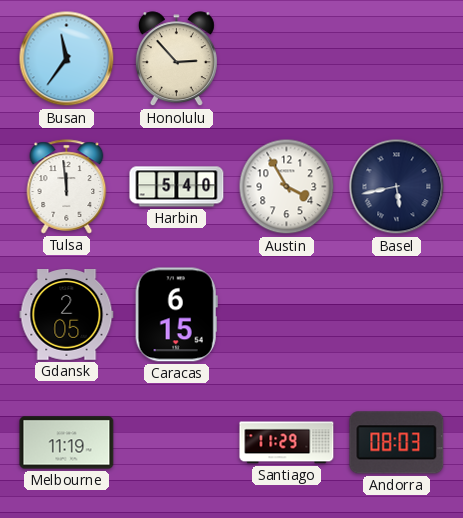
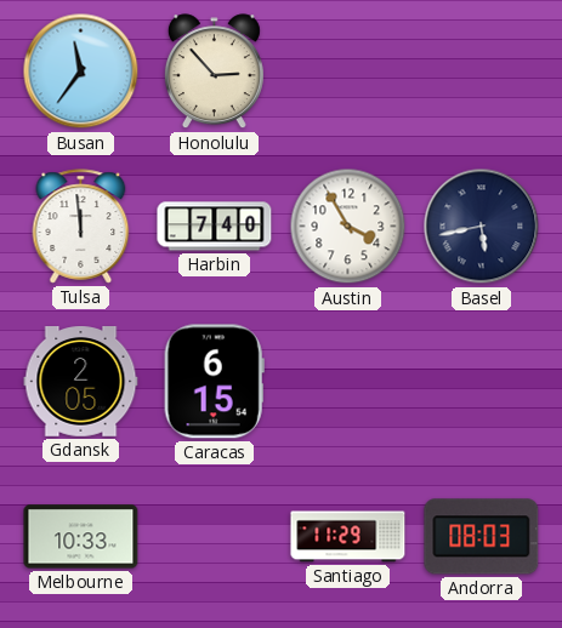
Harbin: 5:40 -> 7:40
Melbourne: 11:19 -> 10:33
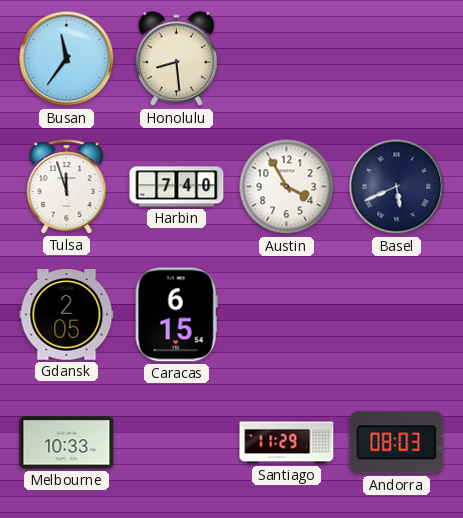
Honolulu: 2:53 -> 8:29
Tulsa: 11:59 -> 11:57
Basel: 5:43 -> 5:41
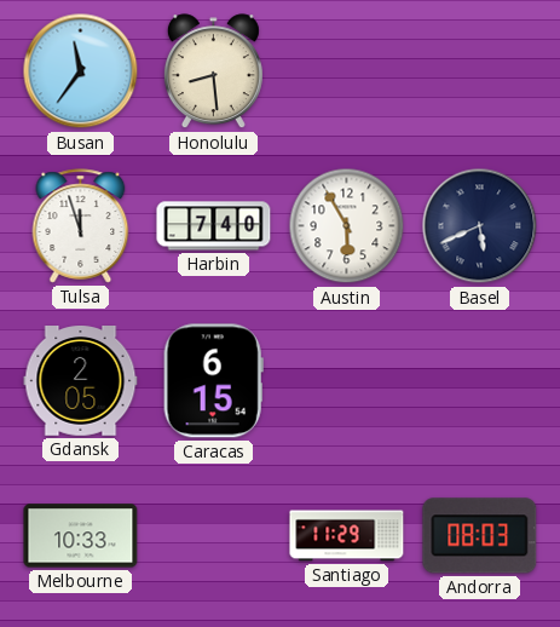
Austin: 3:55 -> 5:55
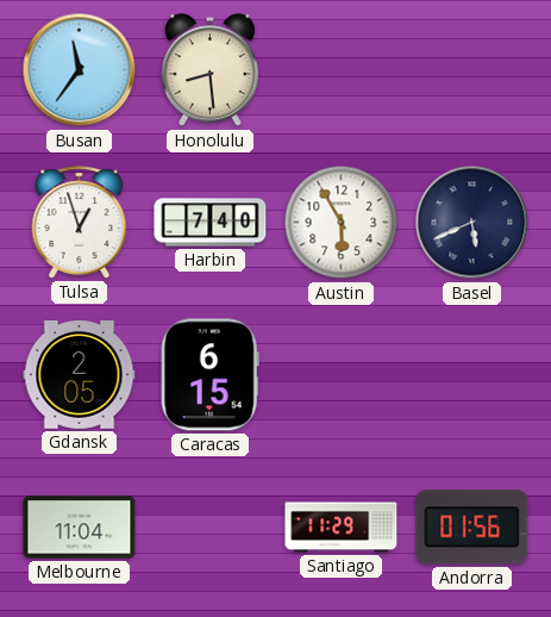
Tulsa: 11:57 -> 12:57
Melbourne: 10:33 -> 11:04
Andorra: 08:03 -> 01:56
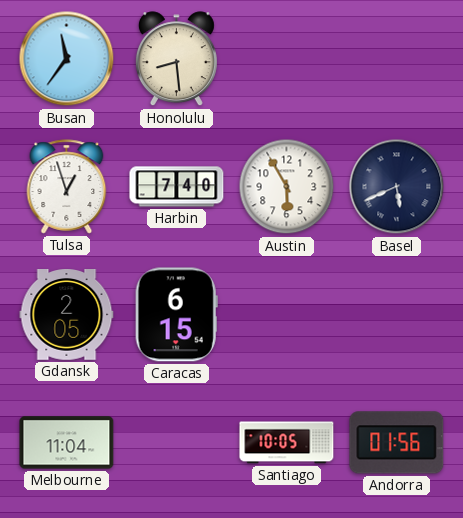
Santiago: 11:29 -> 10:05
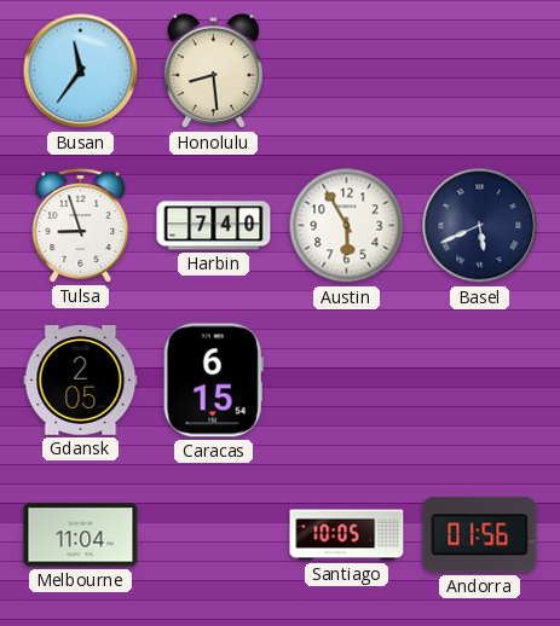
Tulsa: 12:57 -> 8:57
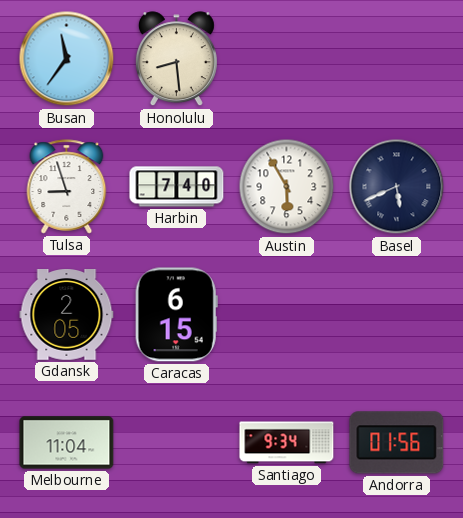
Santiago: 10:05 -> 9:34
